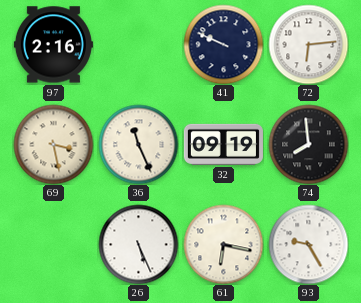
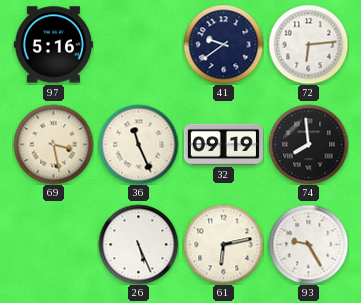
97: 2:16 -> 5:16
41: 9:49 -> 9:39
61: 6:17 -> 6:13
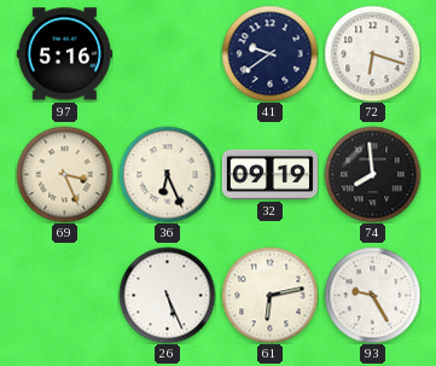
72: 6:14 -> 6:18
69: 3:28 -> 3:26
36: 11:26 -> 6:26
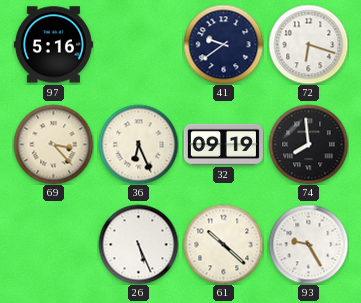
69: 3:26 -> 3:23
61: 6:13 -> 10:22
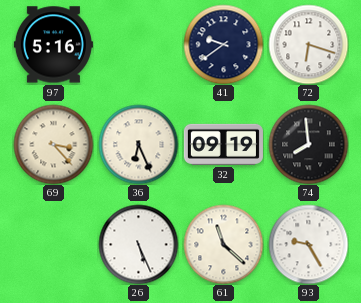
61: 10:22 -> 11:22
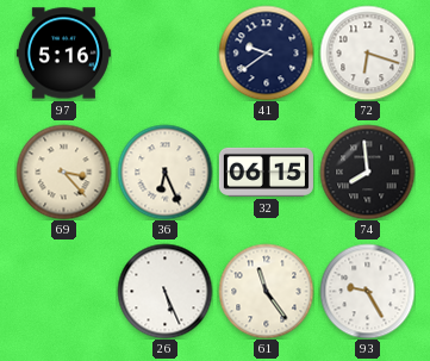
32: 09:19 -> 06:15
61: 11:22 -> 11:24
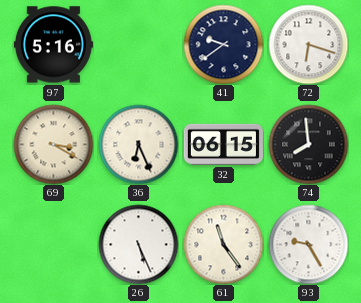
69: 3:23 -> 3:20
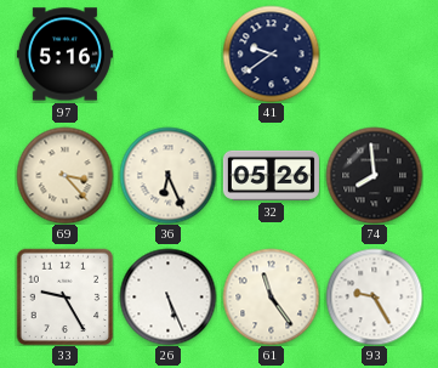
72: 6:18 -> none
69: 3:20 -> 3:23
32: 06:15 -> 05:26
33: none -> 9:25
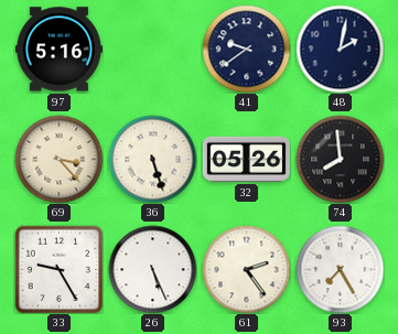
48: none -> 2:02
36: 6:26 -> 5:27
61: 11:24 -> 2:24
93: 9:25 -> 7:25
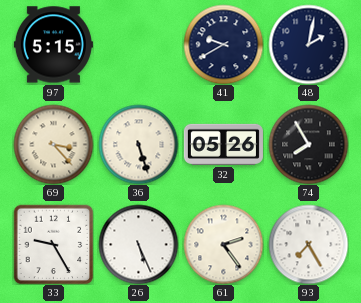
97: 5:16 -> 5:15
41: 9:39 -> 9:40
74: 7:59 -> 7:55
